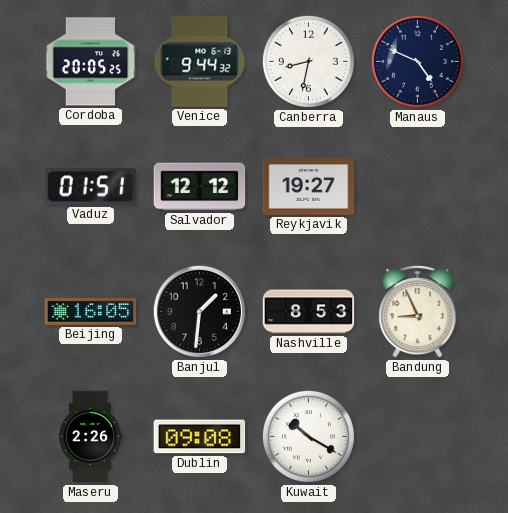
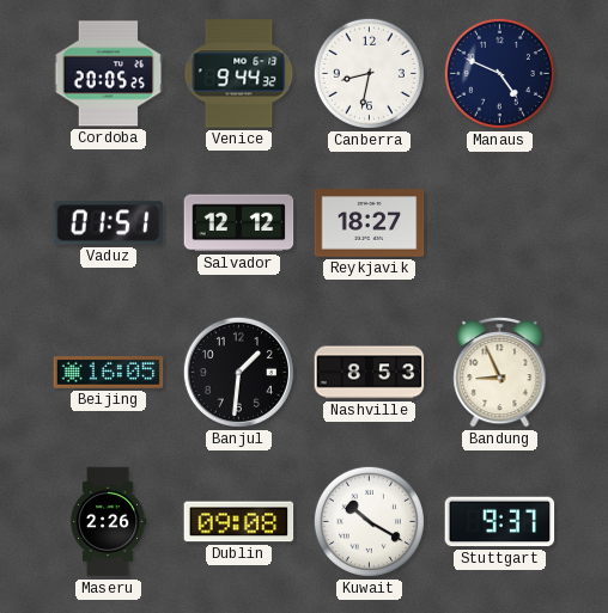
Reykjavik: 19:27 -> 18:27
Stuttgart: none -> 9:37
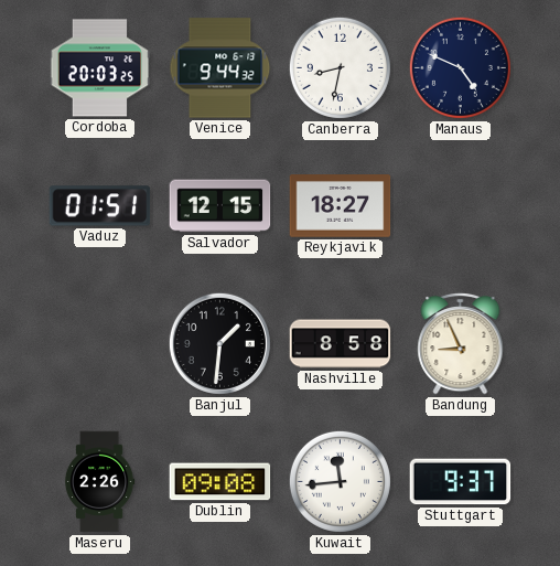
Cordoba: 20:05 -> 20:03
Salvador: 12:12 -> 12:15
Beijing: 16:05 -> none
Nashville: 8:53 -> 8:58
Kuwait: 10:20 -> 11:44
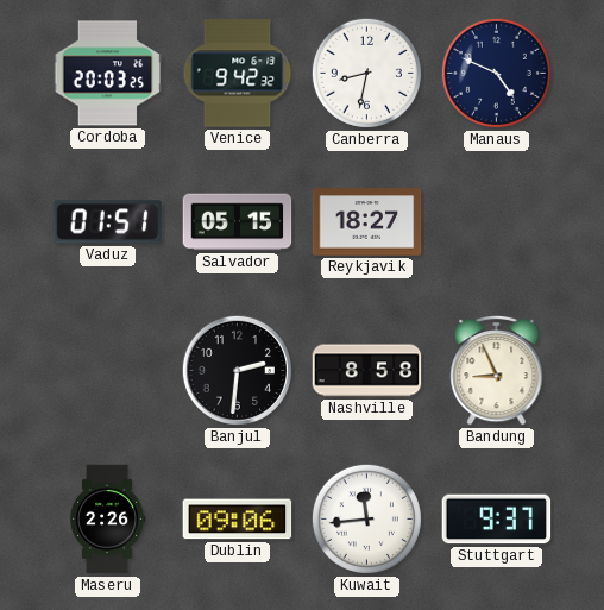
Venice: 9:44 -> 9:42
Salvador: 12:15 -> 05:15
Banjul: 1:31 -> 2:31
Dublin: 09:08 -> 09:06
